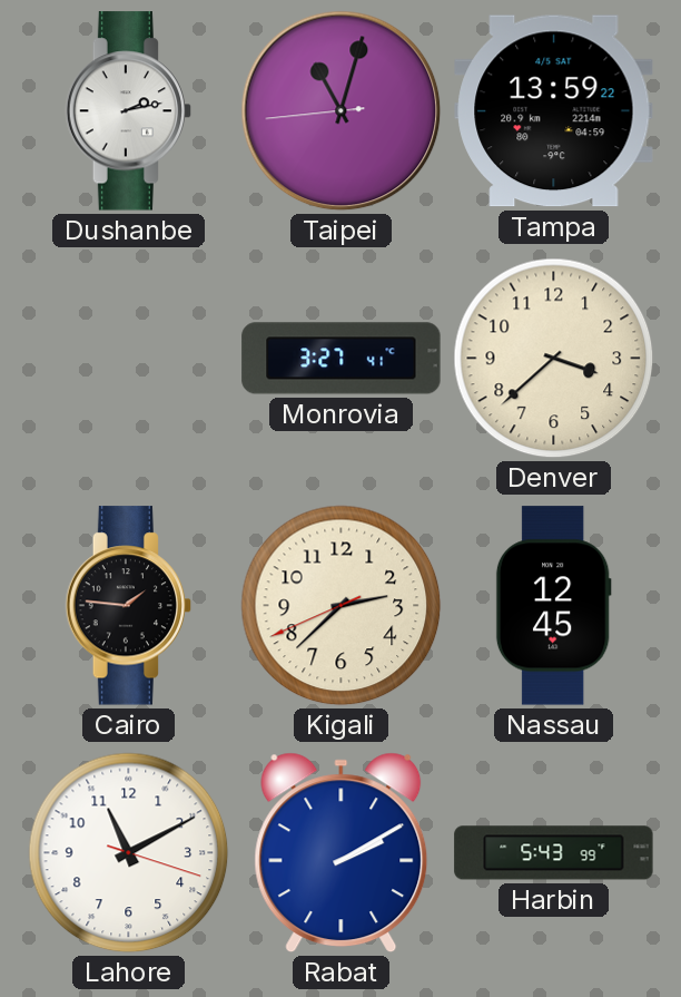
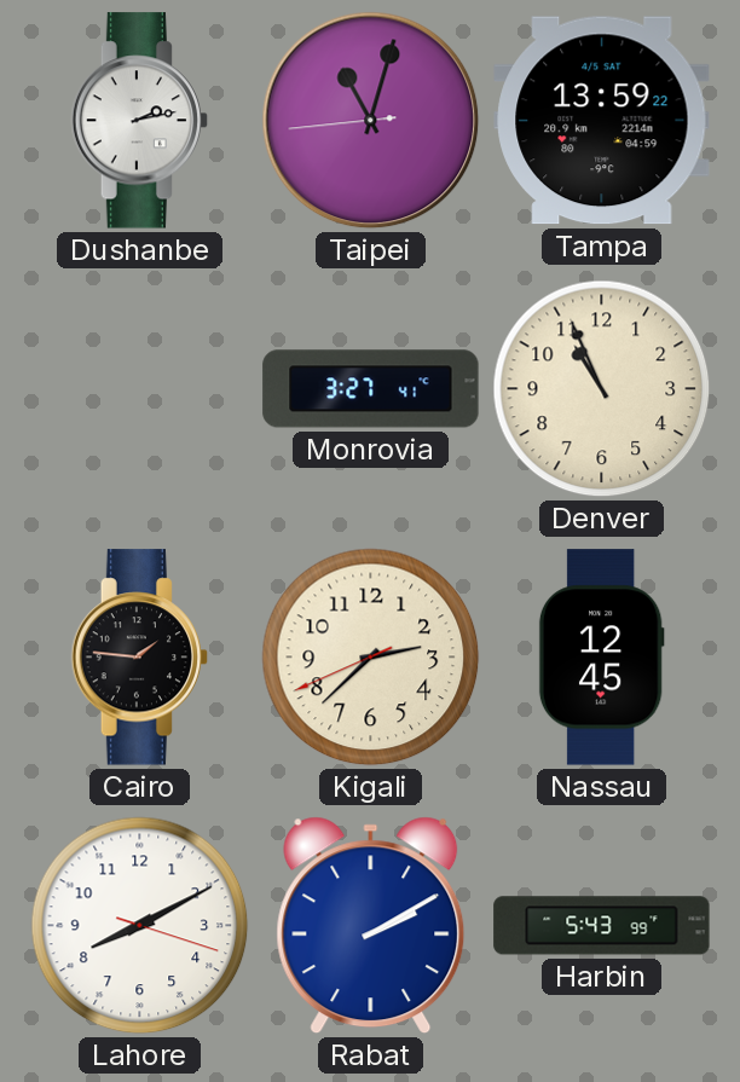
Denver: 3:38 -> 10:56
Lahore: 11:10 -> 8:10
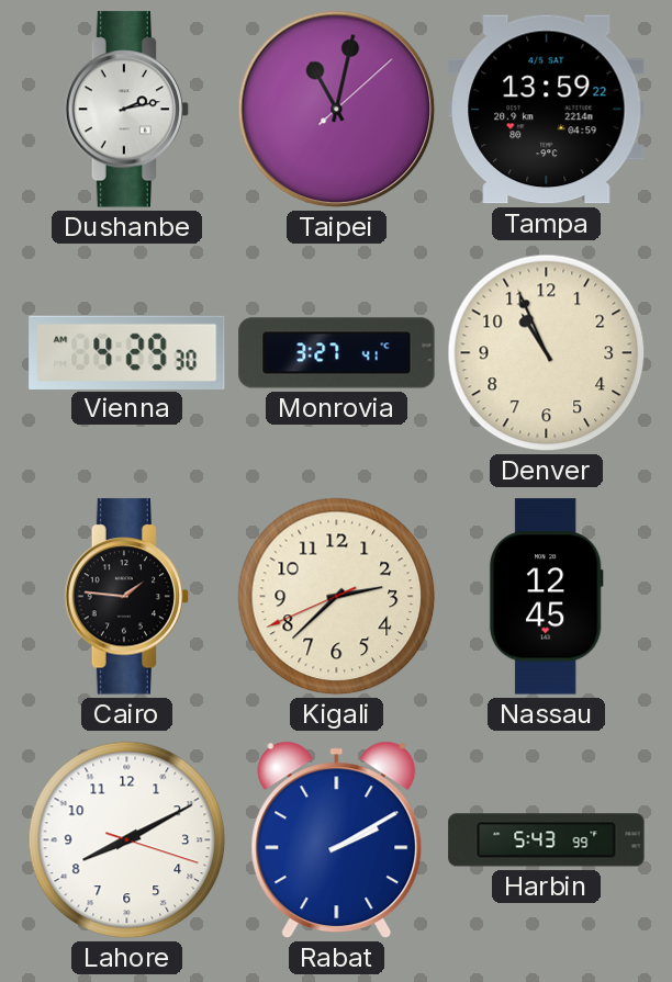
Taipei: 11:02:44 -> 11:02:08
Vienna: none -> 4:29
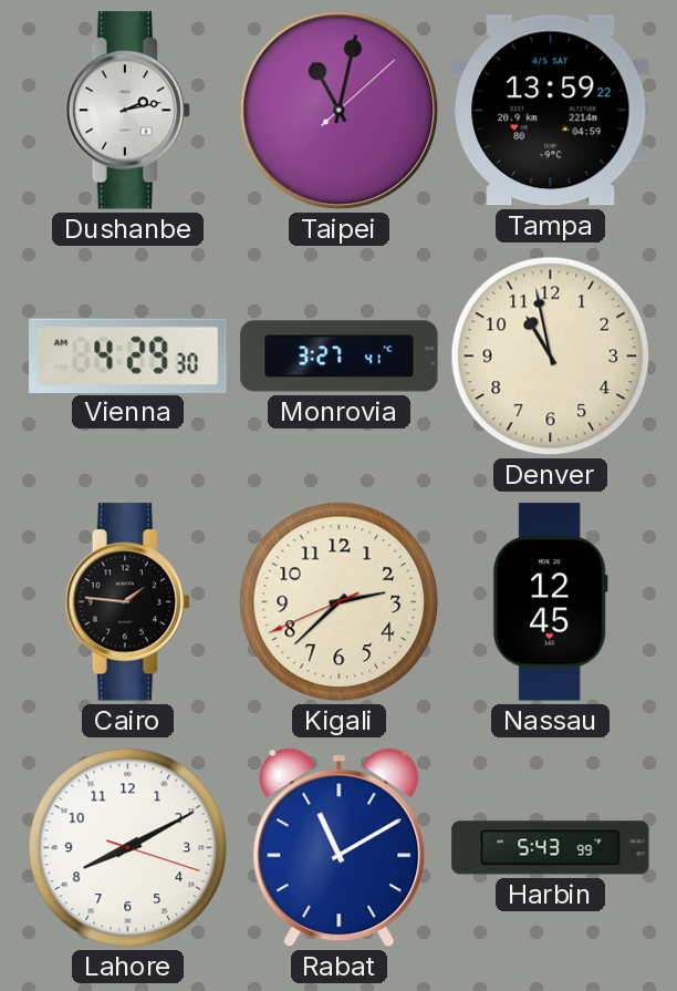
Denver: 10:56 -> 10:58
Rabat: 2:10 -> 11:10
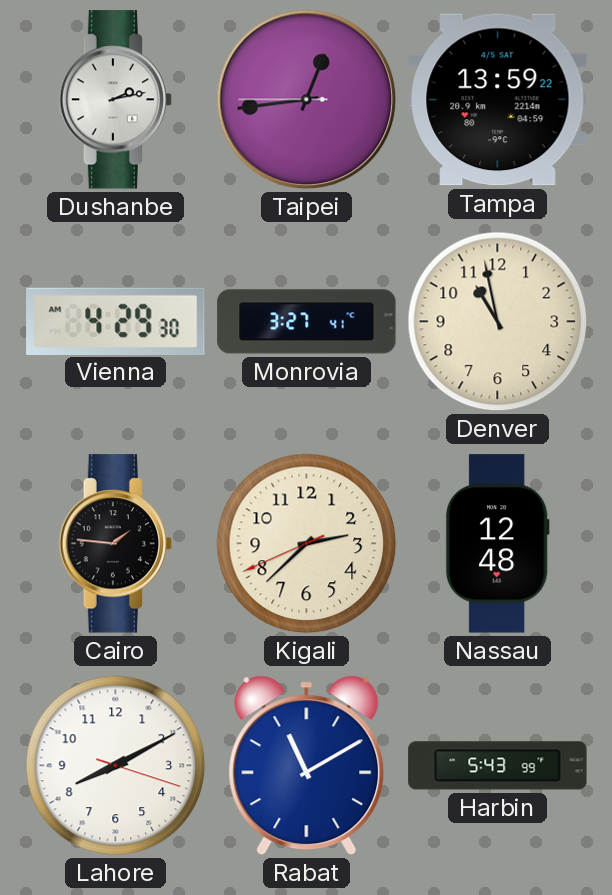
Taipei: 11:02 -> 12:43
Nassau: 12:45 -> 12:48
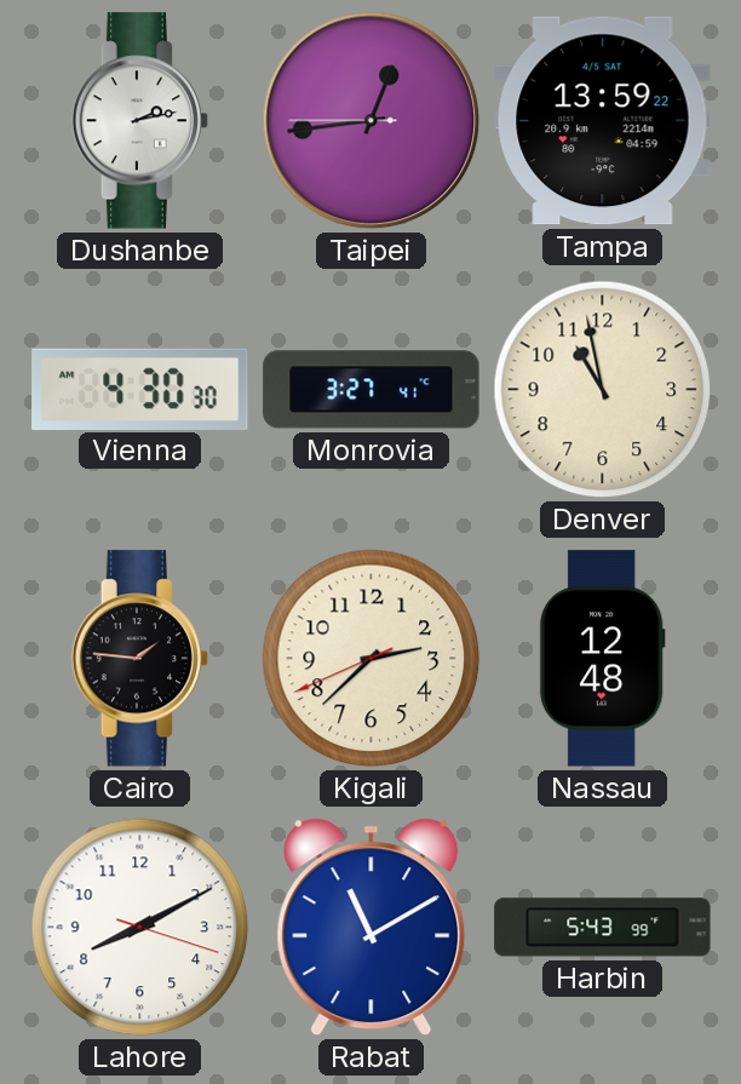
Vienna: 4:29 -> 4:30
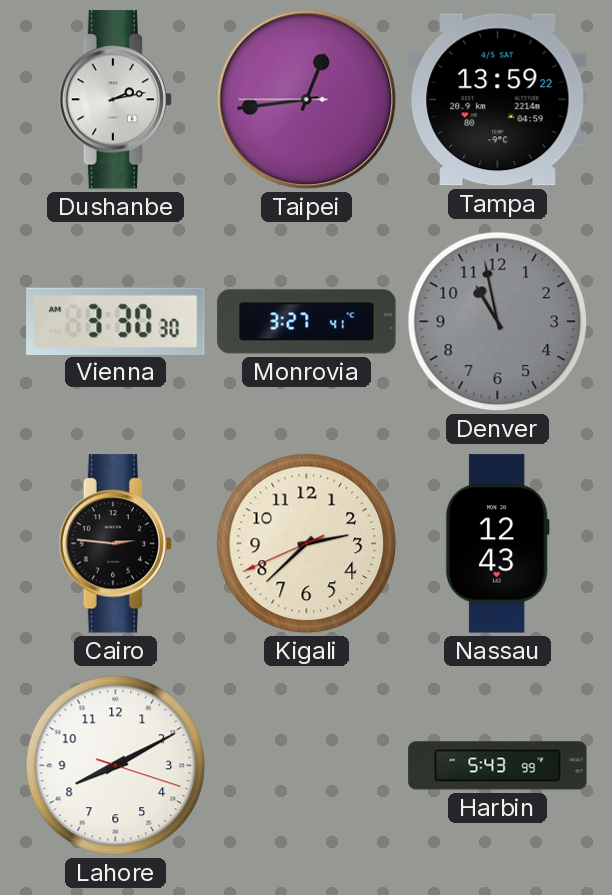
Vienna: 4:30 -> 3:30
Denver dial: cream -> grey
Cairo: 1:46 -> 2:46
Nassau: 12:48 -> 12:43
Rabat: 11:10 -> none
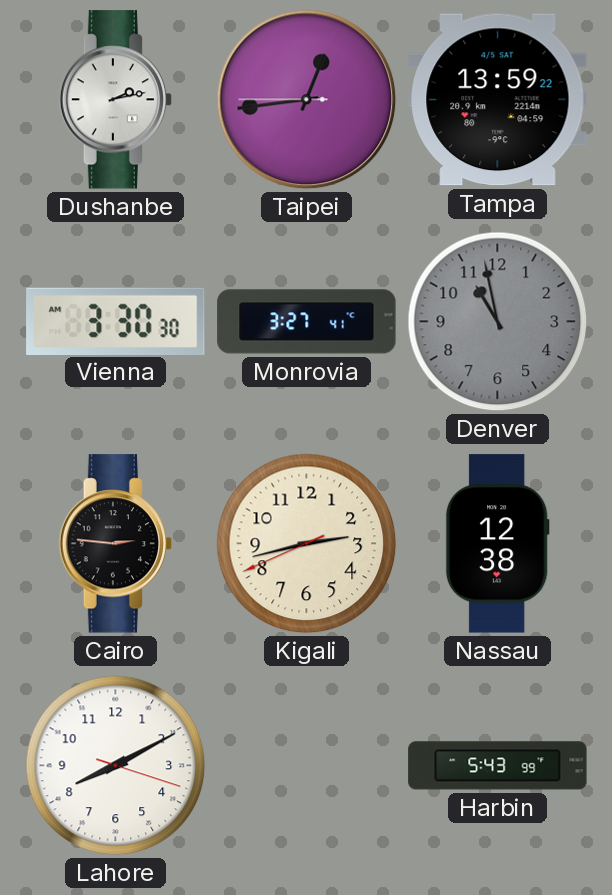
Kigali: 2:37 -> 2:42
Nassau: 12:43 -> 12:38
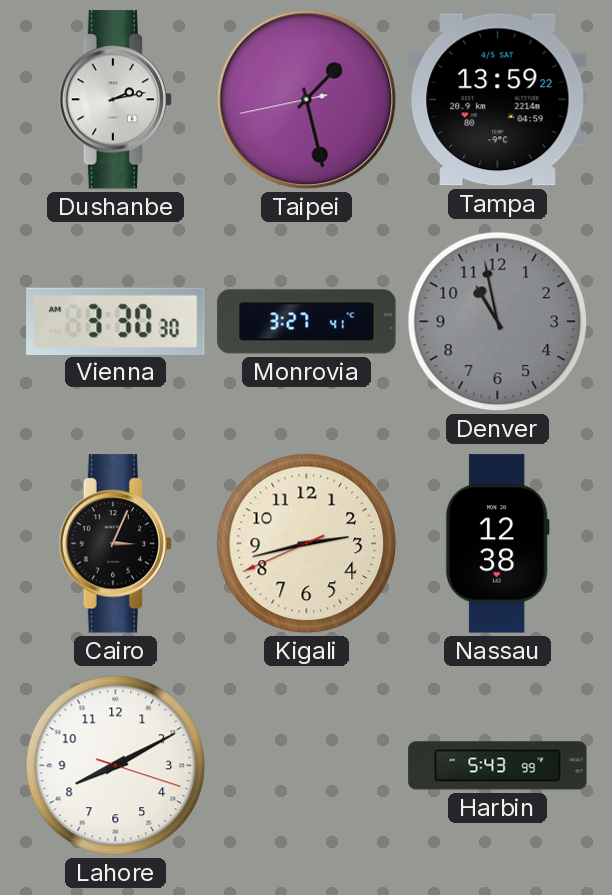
Taipei: 12:43 -> 1:27
Cairo: 2:46 -> 3:04
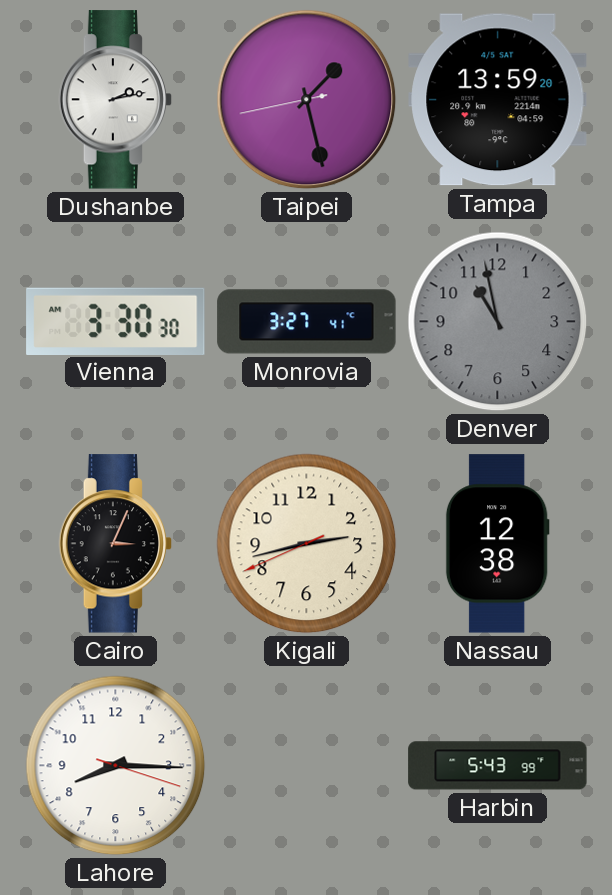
Tampa: 13:59:22 -> 13:59:20
Lahore: 8:10 -> 8:15
